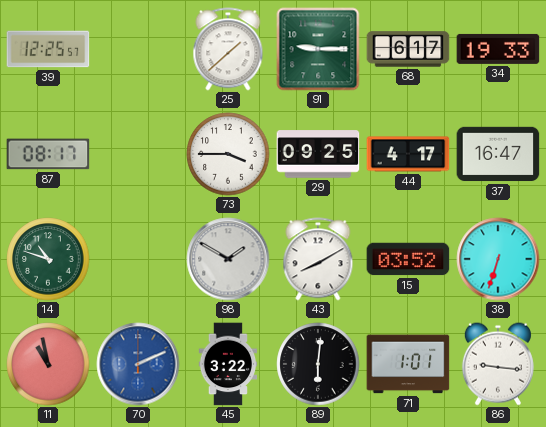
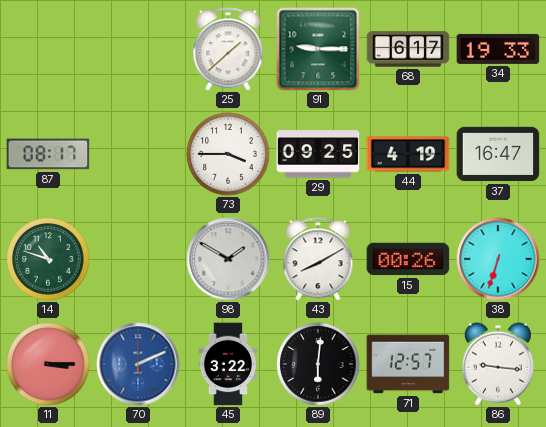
39: 12:25 -> none
44: 4:17 -> 4:19
15: 03:52 -> 00:26
11: 10:58 -> 3:15
71: 1:01 -> 12:57
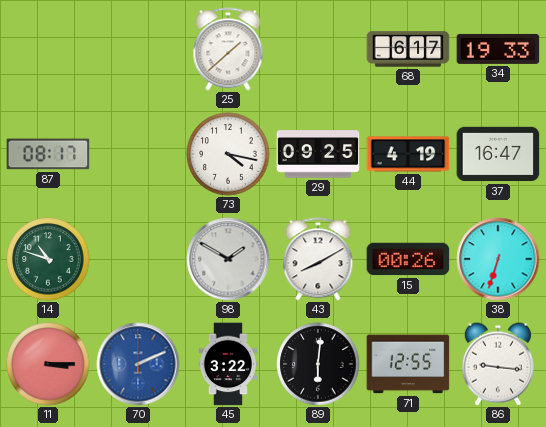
91: 9:15 -> none
73: 3:45 -> 4:17
71: 12:57 -> 12:55
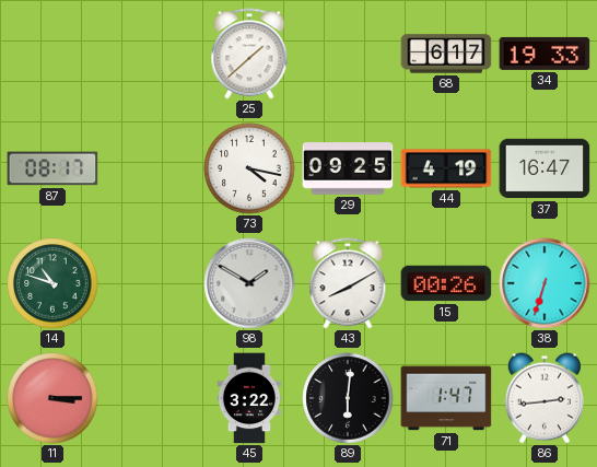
70: 2:11 -> none
71: 12:55 -> 1:47
86: 9:16 -> 2:44
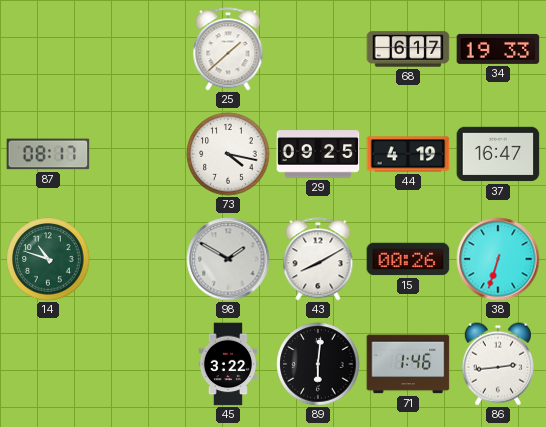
11: 3:15 -> none
71: 1:47 -> 1:46
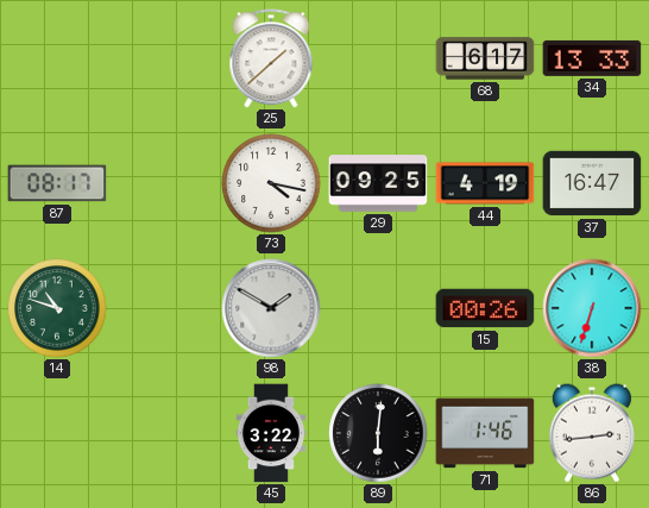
34: 19:33 -> 13:33
43: 8:10 -> none
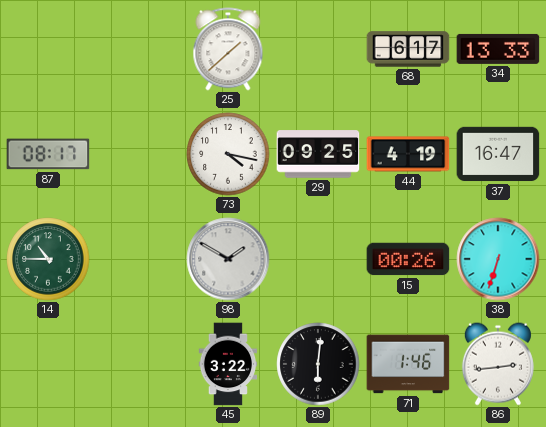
14: 10:48 -> 10:45
